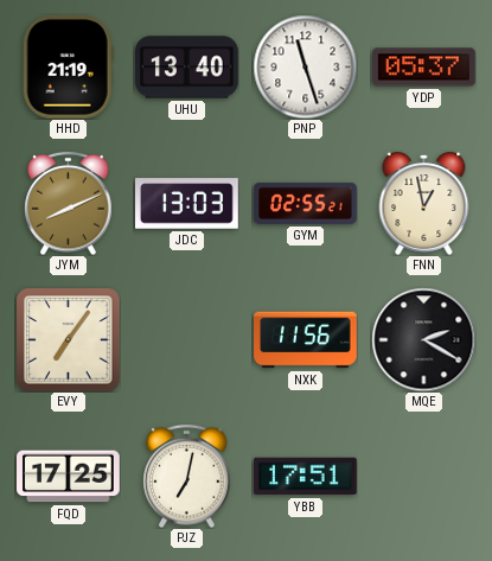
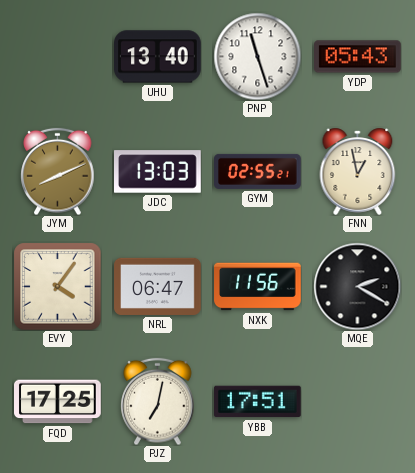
HHD: 21:19 -> none
YDP: 05:37 -> 05:43
EVY: 7:06 -> 4:06
NRL: none -> 06:47
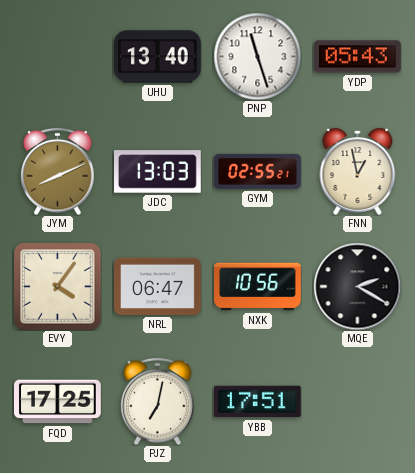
NXK: 11:56 -> 10:56
